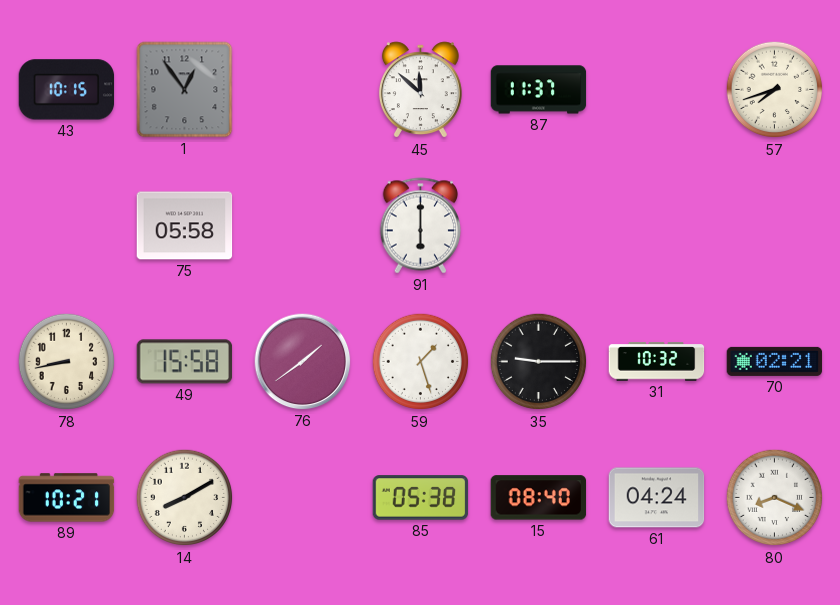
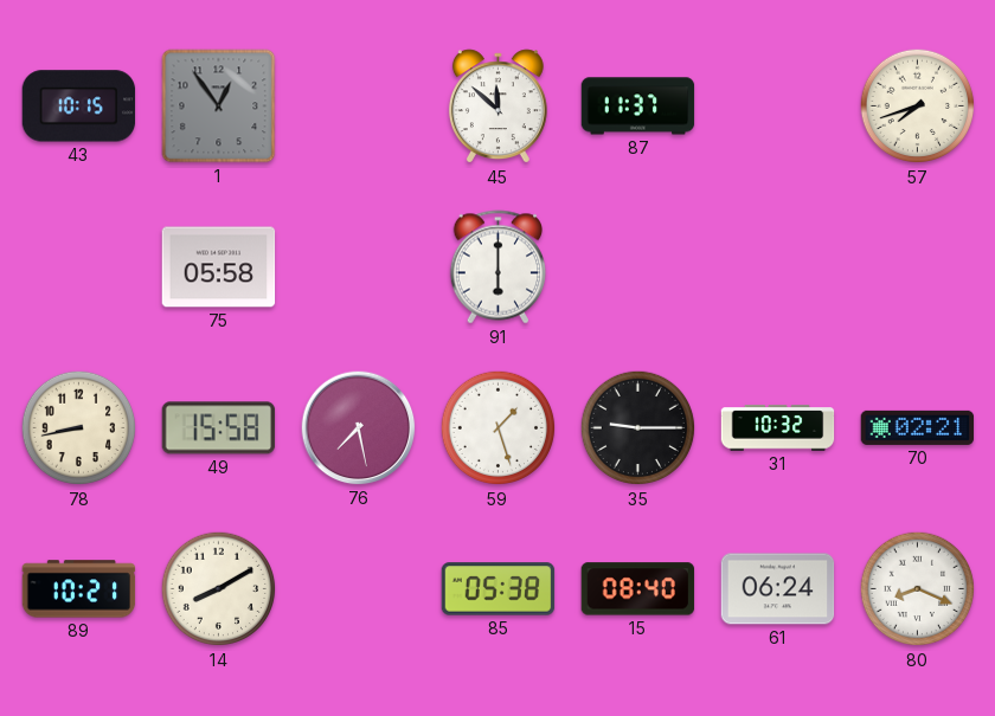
76: 1:39 -> 7:28
61: 04:24 -> 06:24
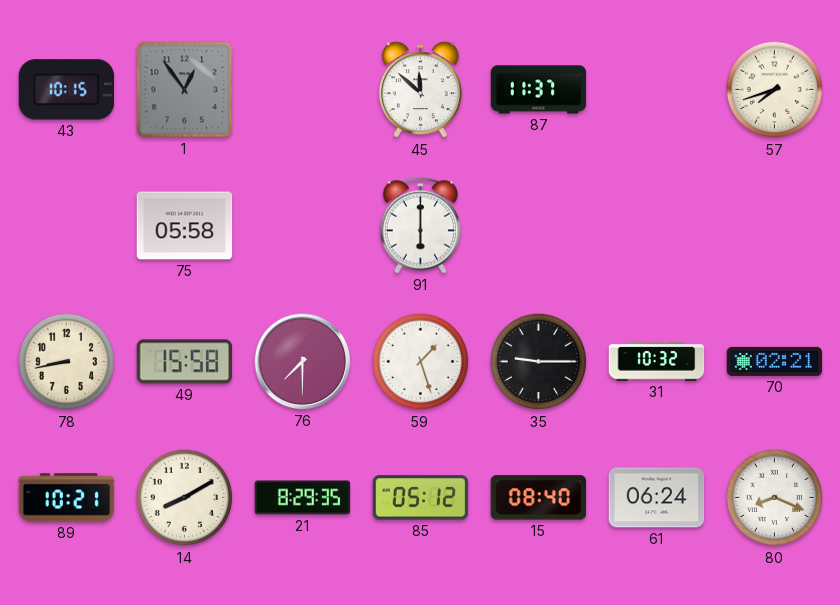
76: 7:28 -> 7:30
21: none -> 8:29
85: 05:38 -> 05:12
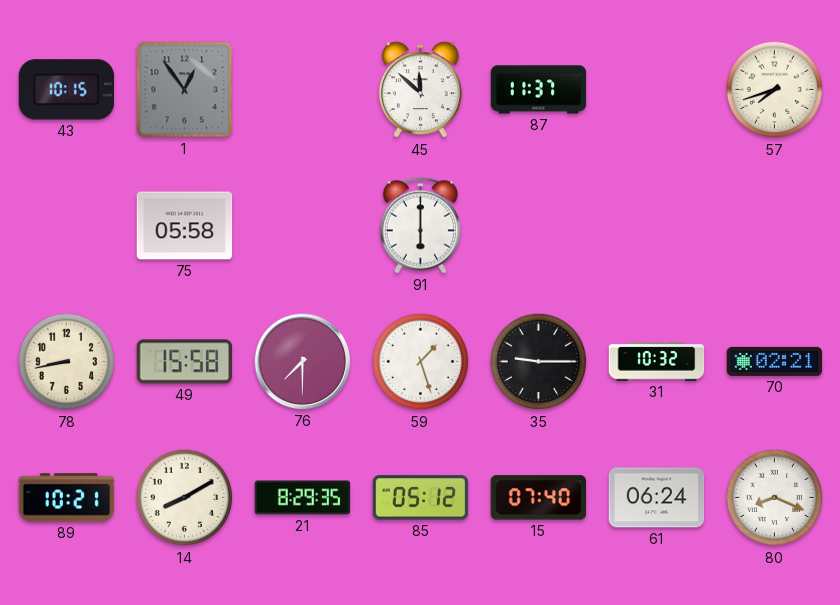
15: 08:40 -> 07:40
